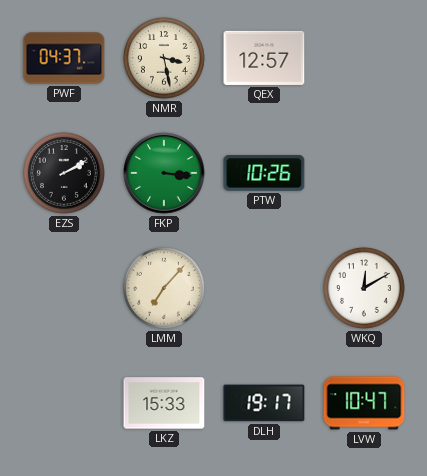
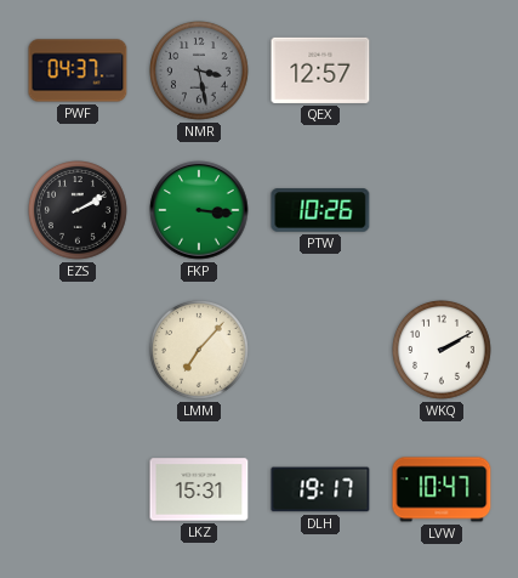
NMR dial: cream -> grey
WKQ: 12:10 -> 2:10
LKZ: 15:33 -> 15:31
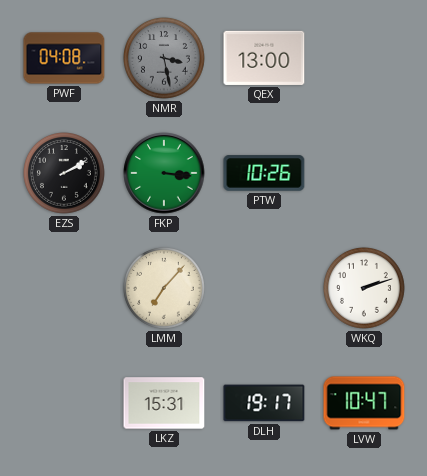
PWF: 04:37 -> 04:08
QEX: 12:57 -> 13:00
WKQ: 2:10 -> 2:12
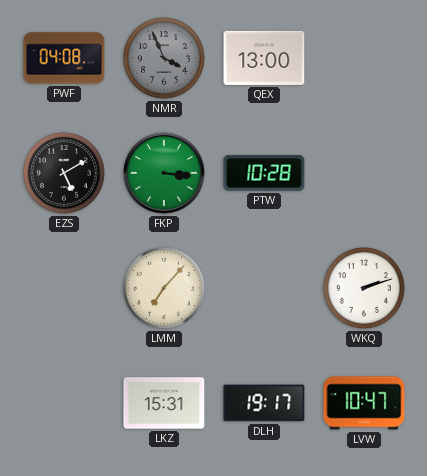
NMR: 3:28 -> 3:56
EZS: 2:10 -> 5:10
PTW: 10:26 -> 10:28
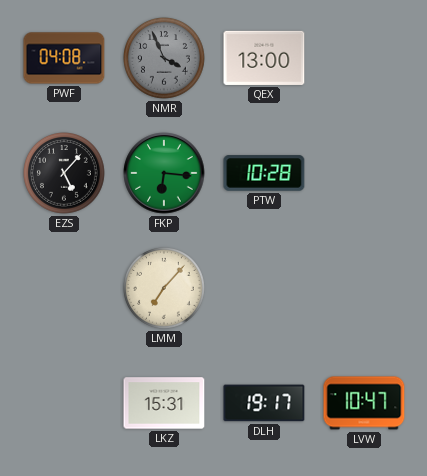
EZS: 5:10 -> 5:07
FKP: 3:16 -> 6:16
WKQ: 2:12 -> none
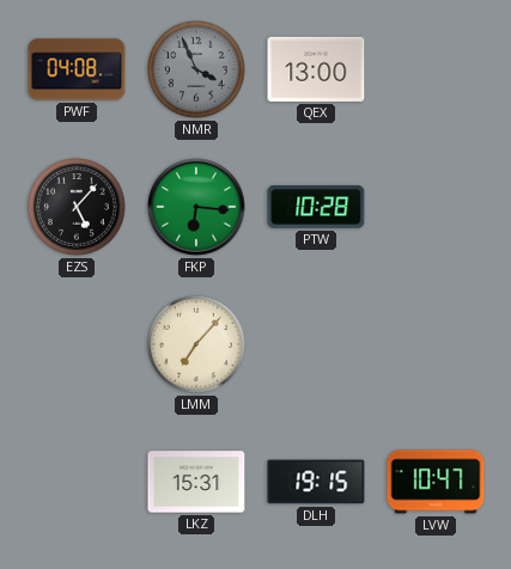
DLH: 19:17 -> 19:15
